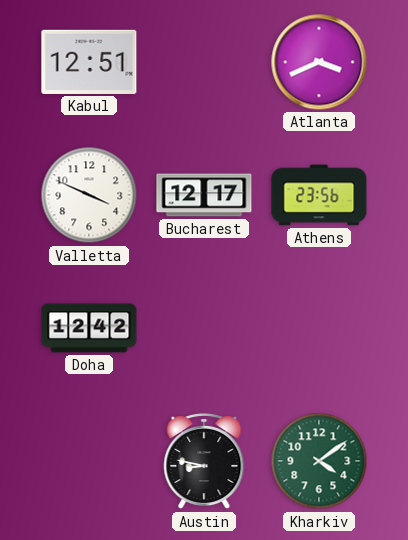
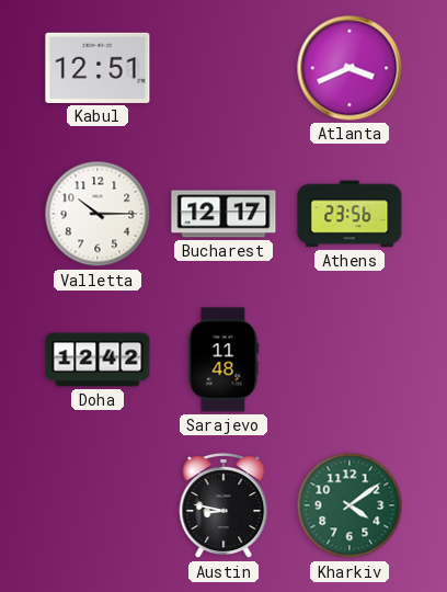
Valletta: 3:49 -> 10:15
Sarajevo: none -> 11:48
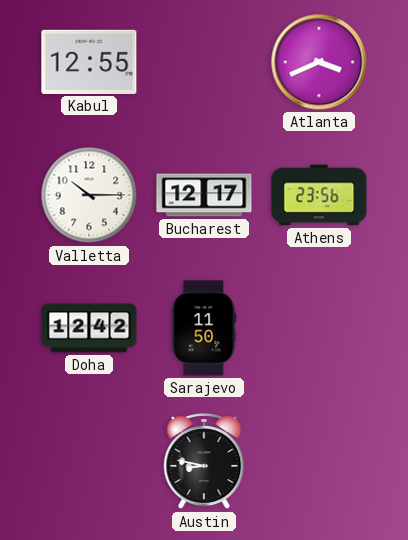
Kabul: 12:51 -> 12:55
Sarajevo: 11:48 -> 11:50
Kharkiv: 4:09 -> none
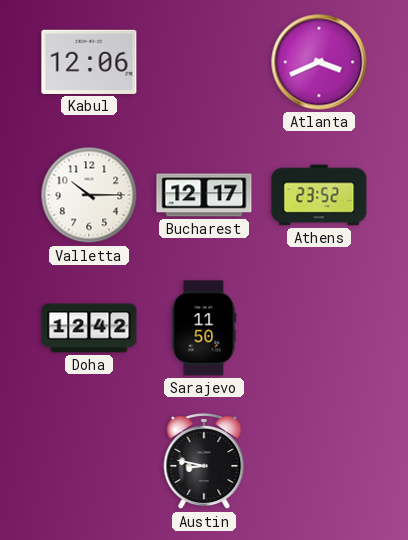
Kabul: 12:55 -> 12:06
Athens: 23:56 -> 23:52
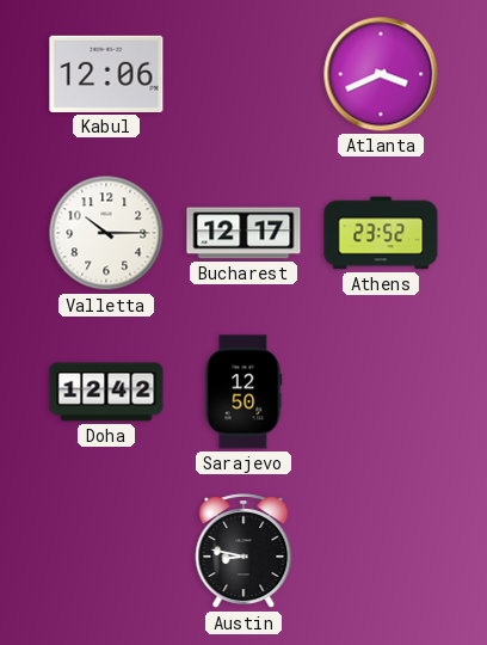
Sarajevo: 11:50 -> 12:50
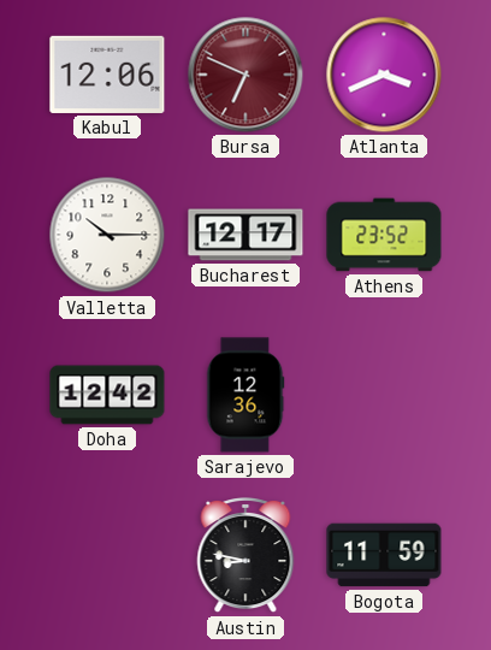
Bursa: none -> 6:49
Sarajevo: 12:50 -> 12:36
Bogota: none -> 11:59
